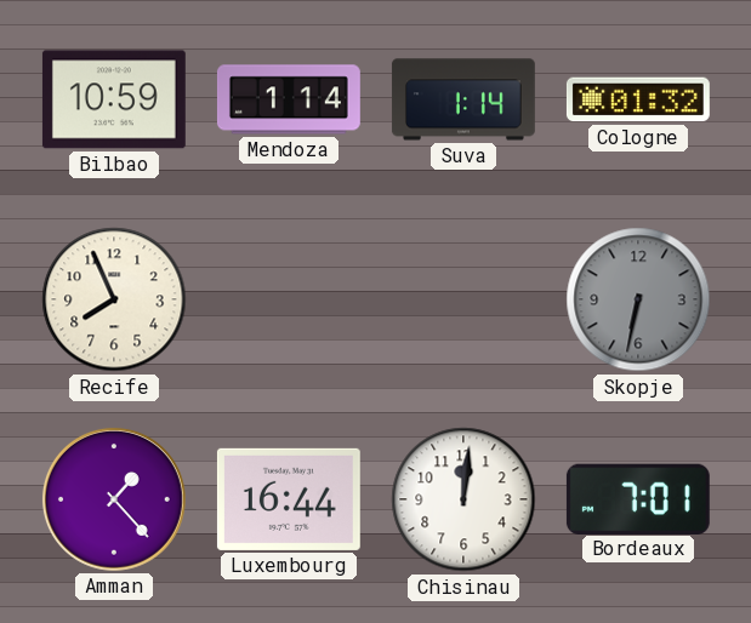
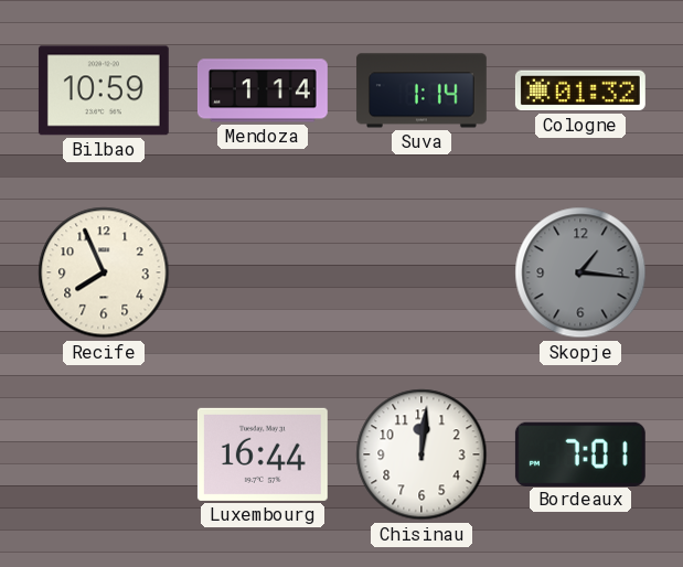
Skopje: 6:32 -> 1:16
Amman: 1:23 -> none
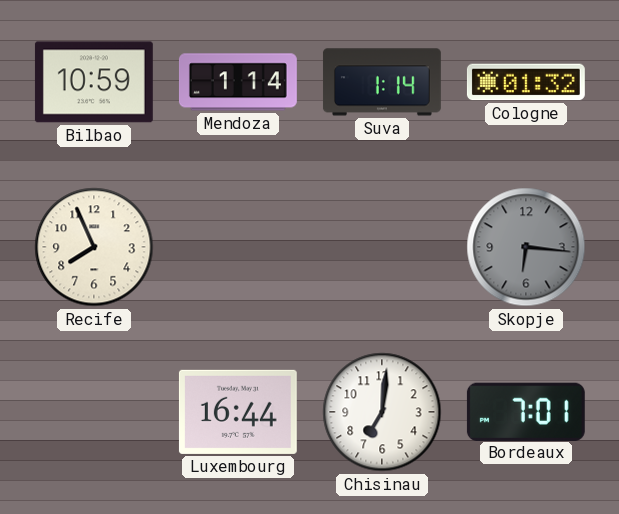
Skopje: 1:16 -> 6:16
Chisinau: 12:01 -> 7:01
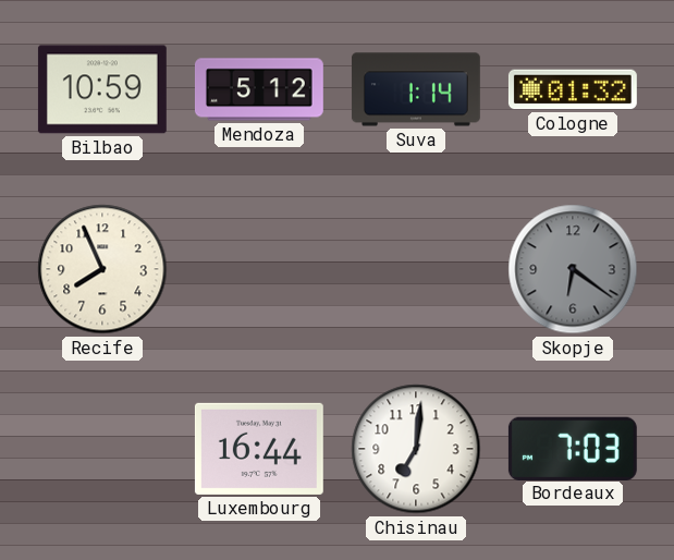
Mendoza: 1:14 -> 5:12
Skopje: 6:16 -> 6:21
Bordeaux: 7:01 -> 7:03
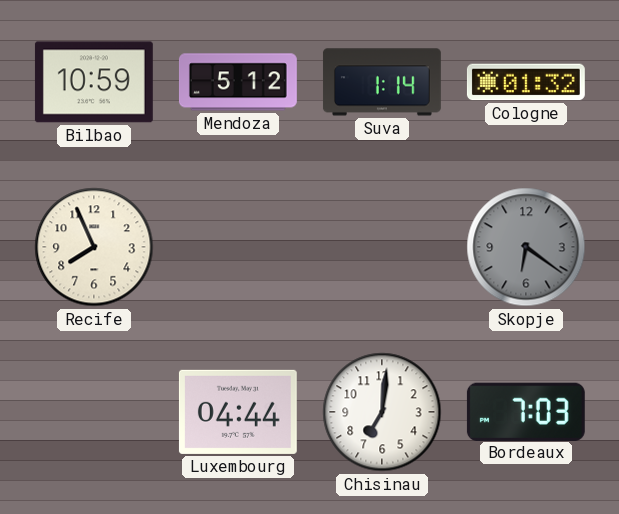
Luxembourg: 16:44 -> 04:44
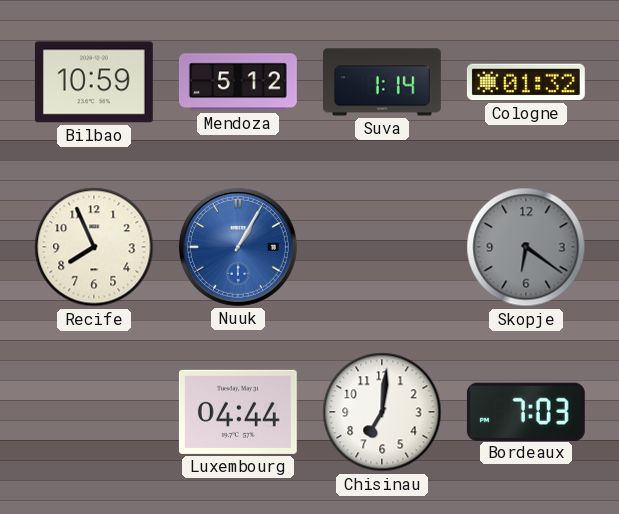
Nuuk: none -> 1:05
